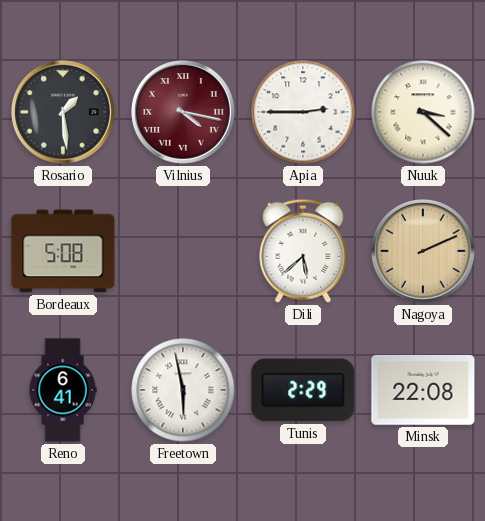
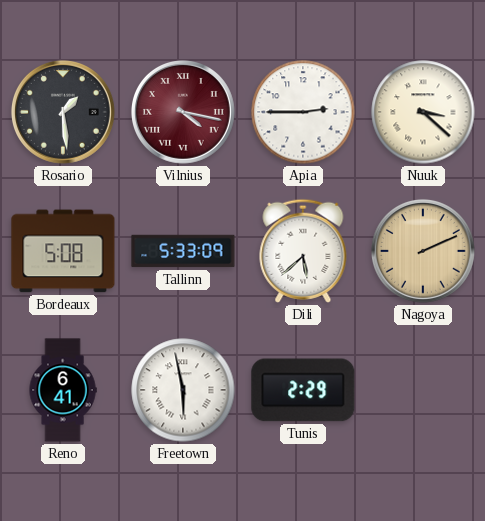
Tallinn: none -> 5:33
Minsk: 22:08 -> none
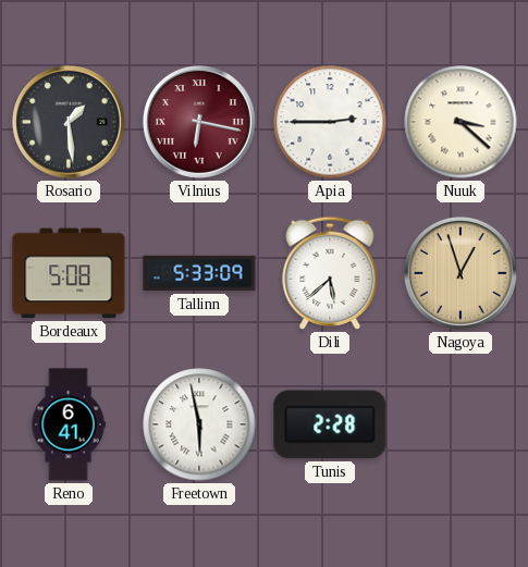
Vilnius: 4:17 -> 6:17
Nagoya: 2:11 -> 12:57
Tunis: 2:29 -> 2:28
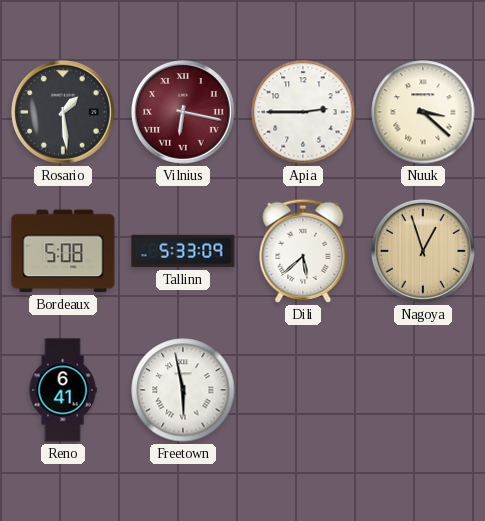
Tunis: 2:28 -> none
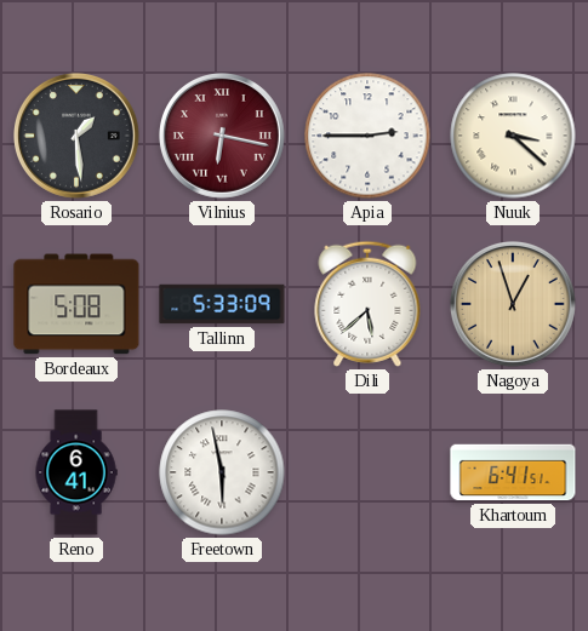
Khartoum: none -> 6:41
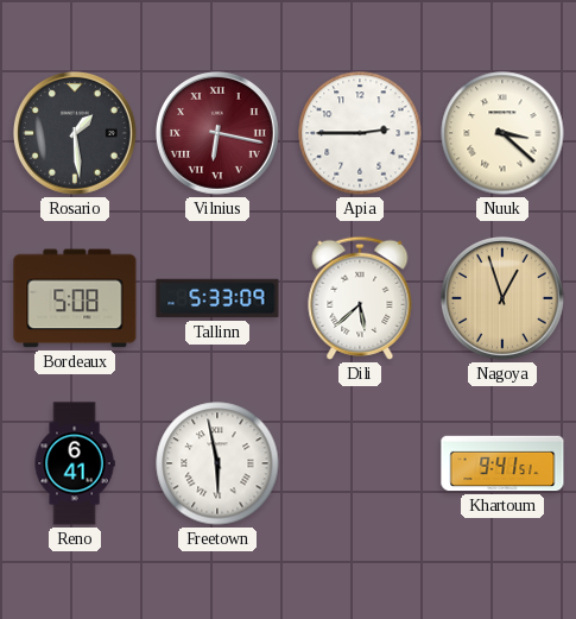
Khartoum: 6:41 -> 9:41
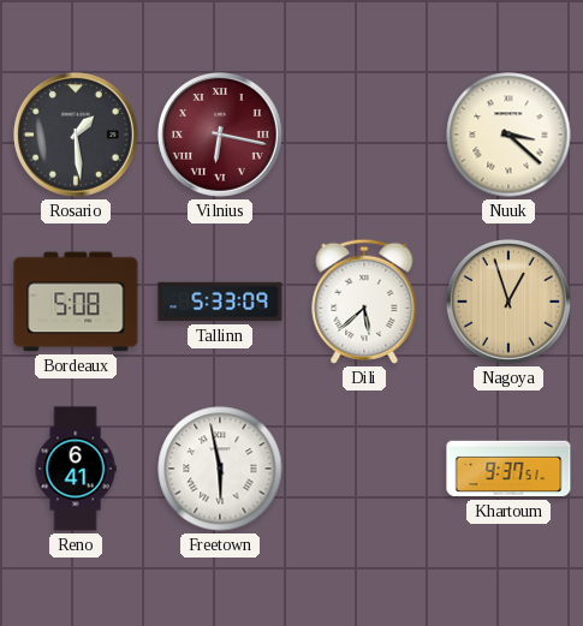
Apia: 2:45 -> none
Khartoum: 9:41 -> 9:37
